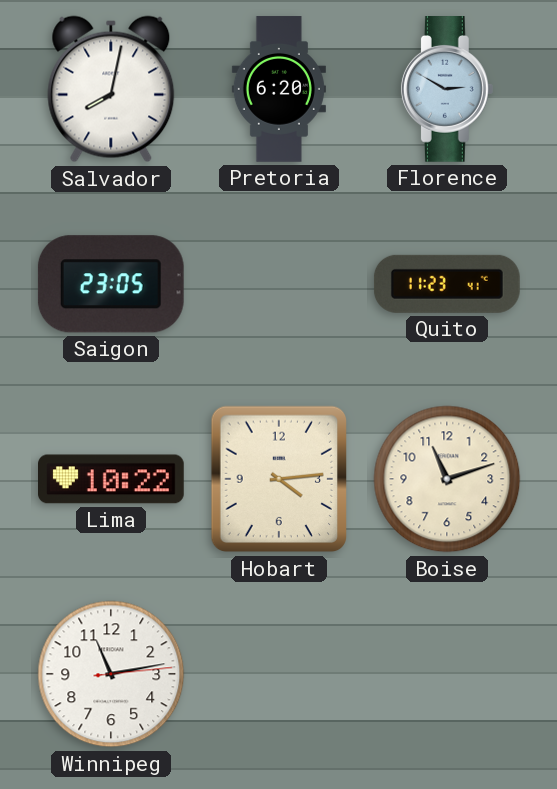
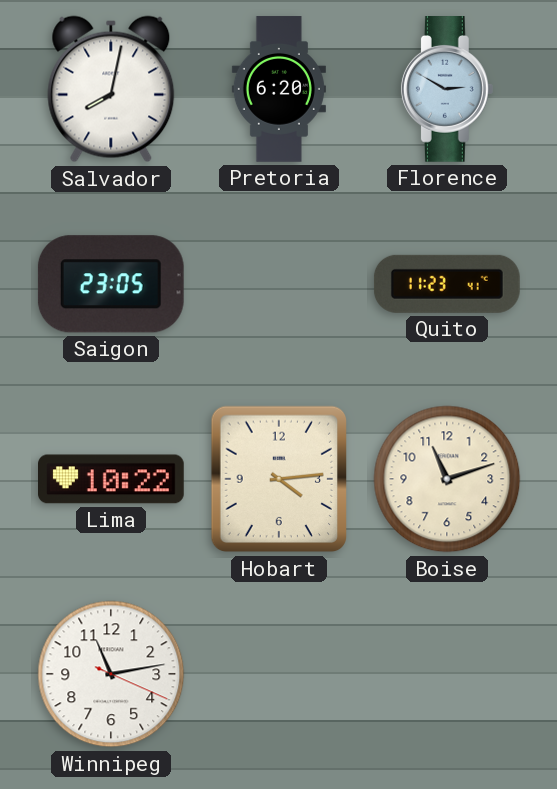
Winnipeg: 11:13:14 -> 11:13:19
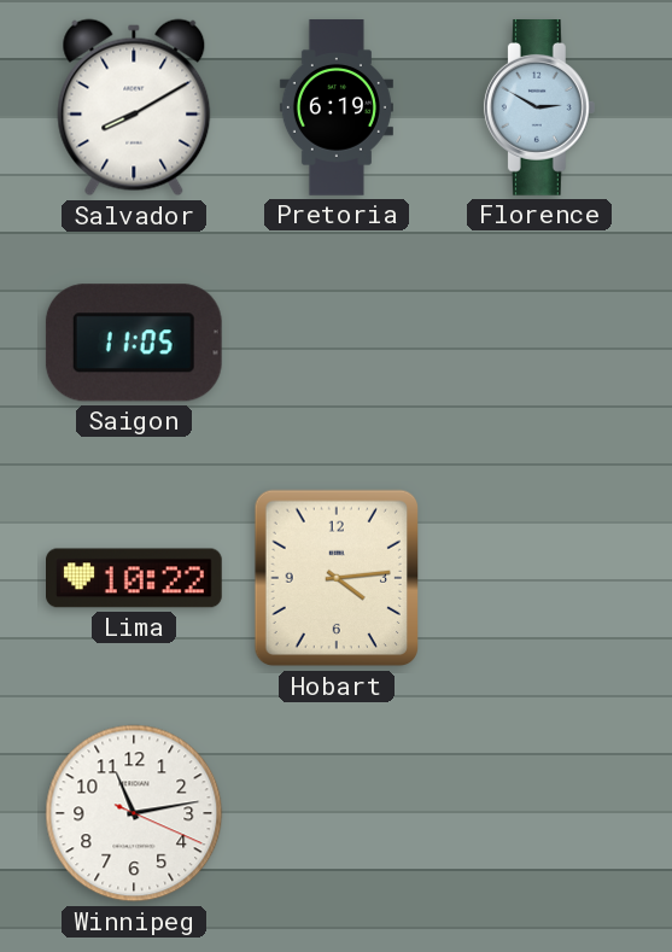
Salvador: 8:02 -> 8:10
Pretoria: 6:20 -> 6:19
Saigon: 23:05 -> 11:05
Quito: 11:23 -> none
Boise: 11:12 -> none
